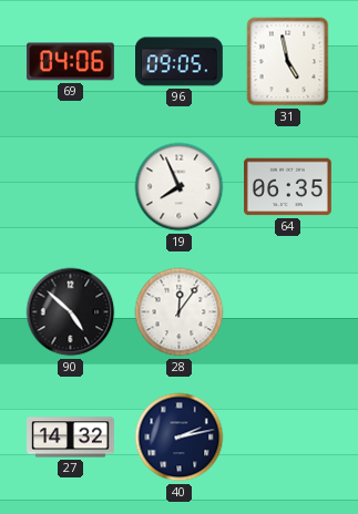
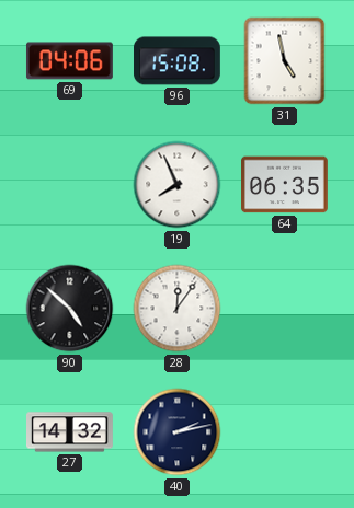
96: 09:05 -> 15:08
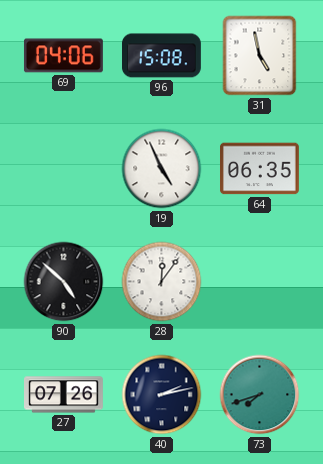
19: 7:56 -> 4:56
27: 14:32 -> 07:26
73: none -> 7:42
